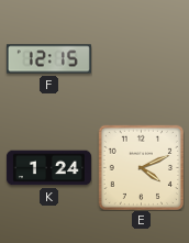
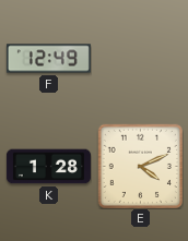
F: 12:15 -> 12:49
K: 1:24 -> 1:28
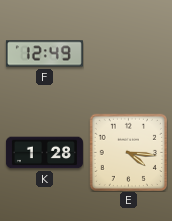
E: 4:11 -> 4:16
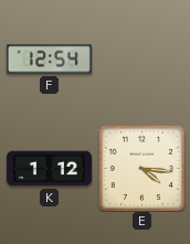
F: 12:49 -> 12:54
K: 1:28 -> 1:12
